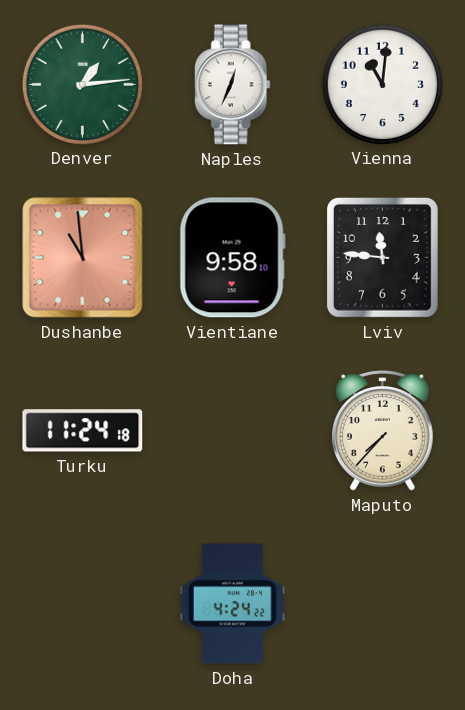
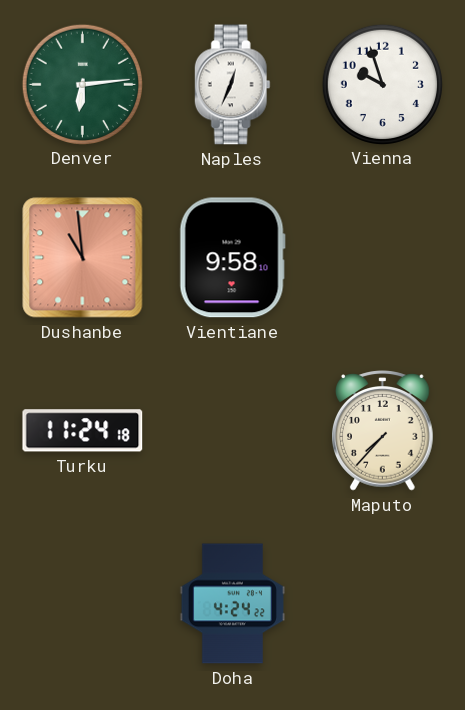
Denver: 1:14 -> 6:14
Vienna: 11:01 -> 9:57
Lviv: 11:46 -> none
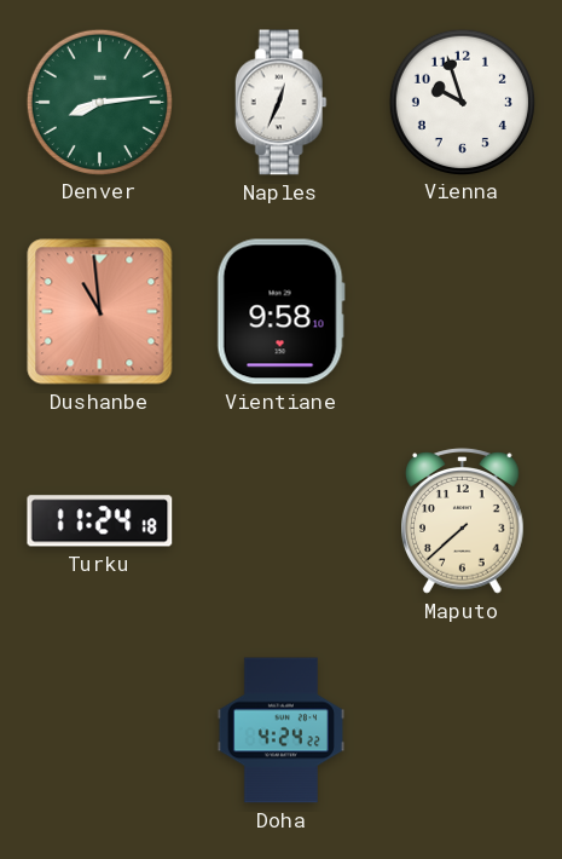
Denver: 6:14 -> 8:14
Maputo: 7:37 -> 7:38
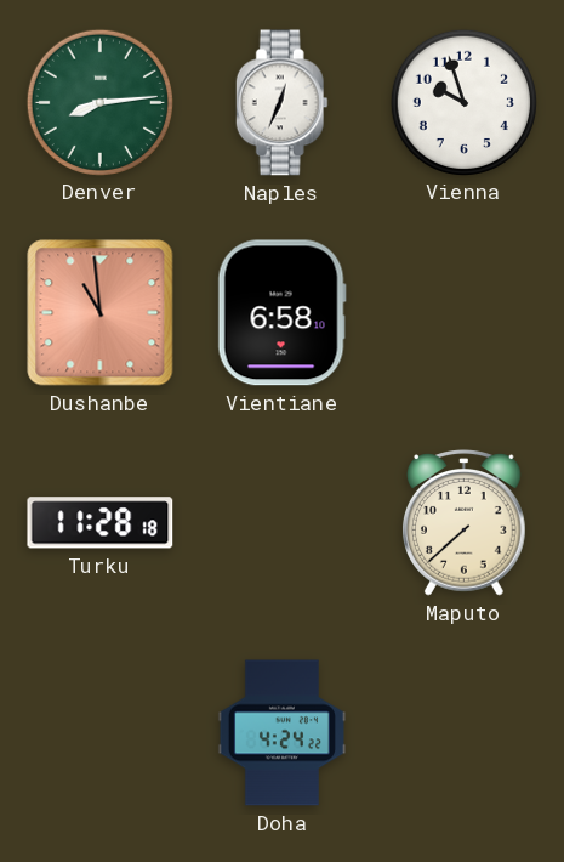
Vientiane: 9:58 -> 6:58
Turku: 11:24 -> 11:28
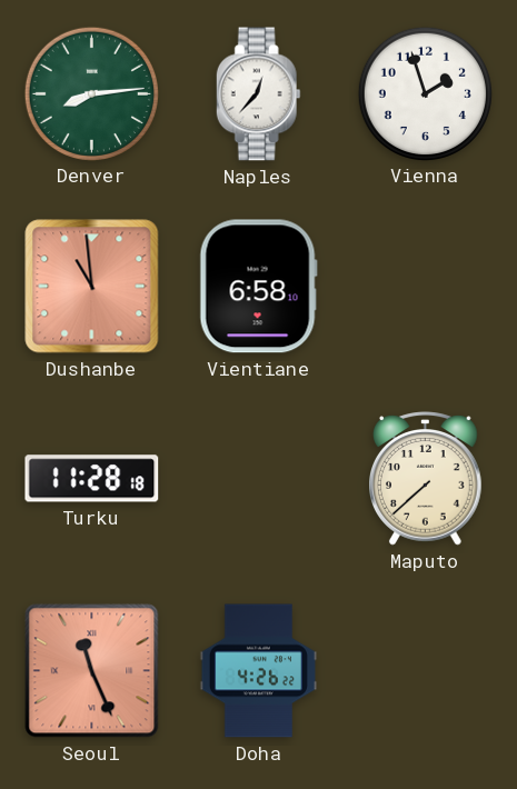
Naples: 12:34 -> 12:37
Vienna: 9:57 -> 1:57
Seoul: none -> 11:26
Doha: 4:24 -> 4:26
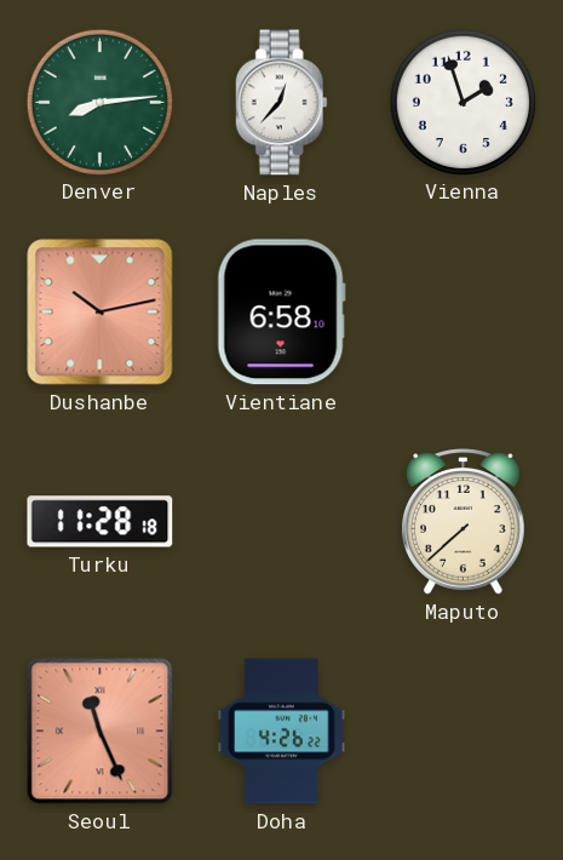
Dushanbe: 10:59 -> 10:13
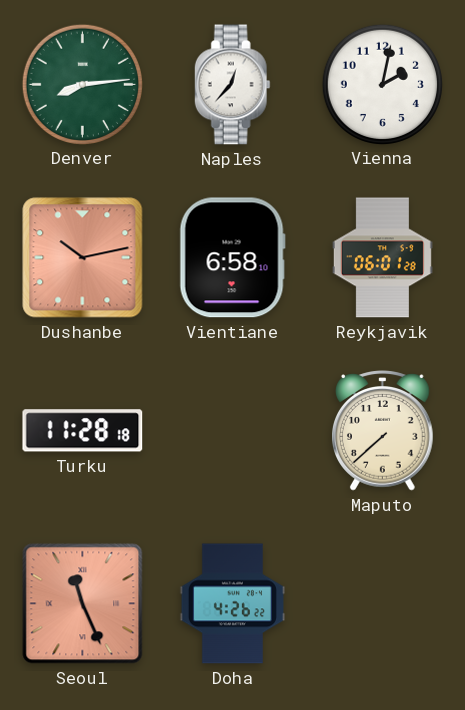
Vienna: 1:57 -> 2:02
Reykjavik: none -> 06:01
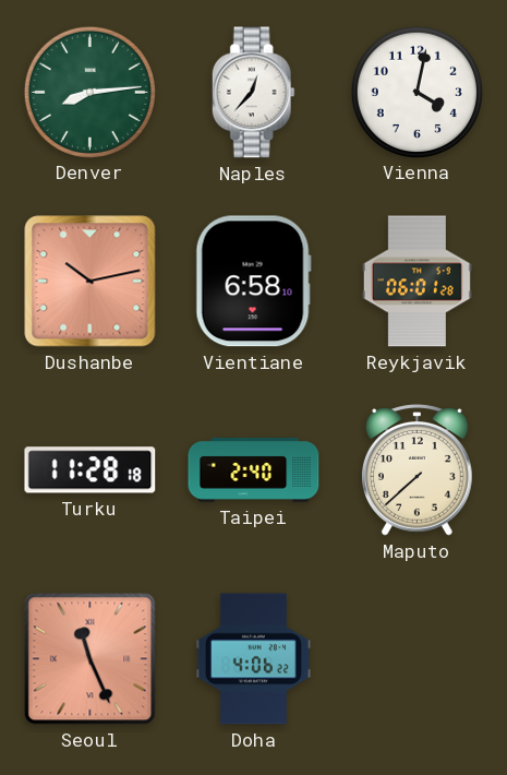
Vienna: 2:02 -> 4:02
Taipei: none -> 2:40
Doha: 4:26 -> 4:06
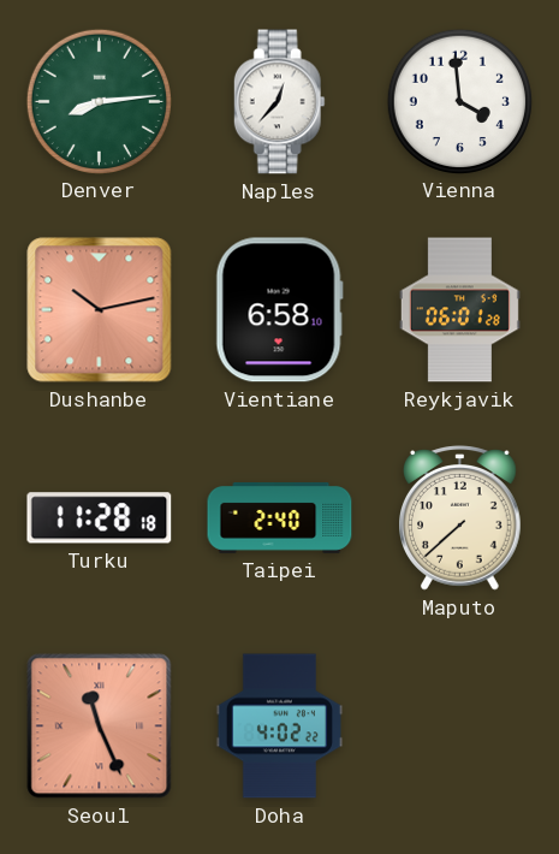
Vienna: 4:02 -> 3:59
Doha: 4:06 -> 4:02
